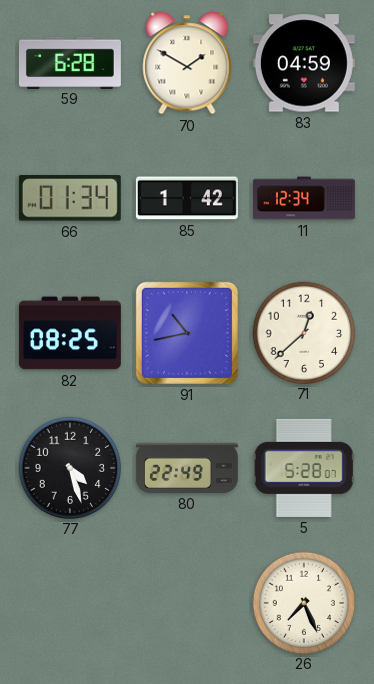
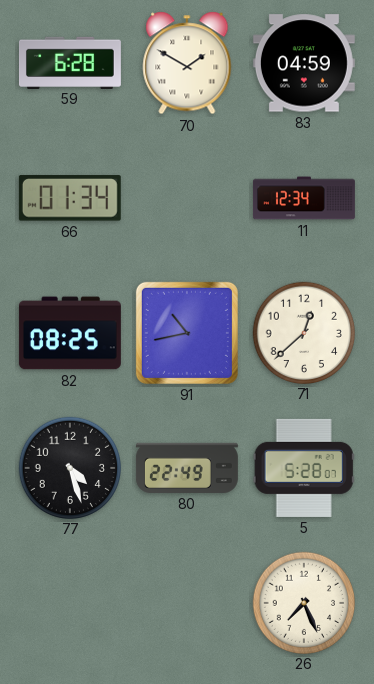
85: 1:42 -> none
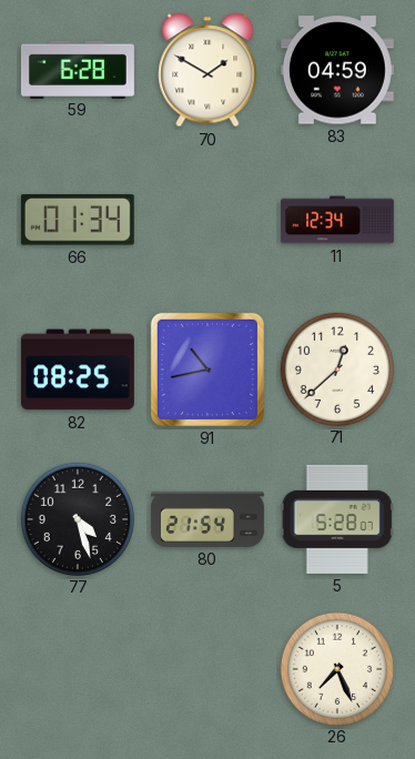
80: 22:49 -> 21:54
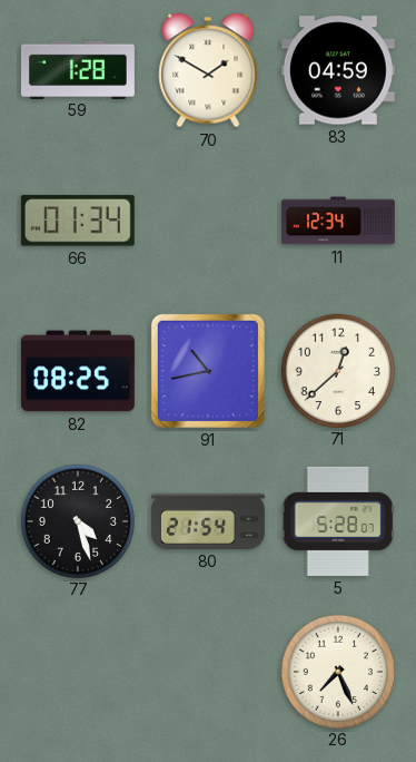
59: 6:28 -> 1:28
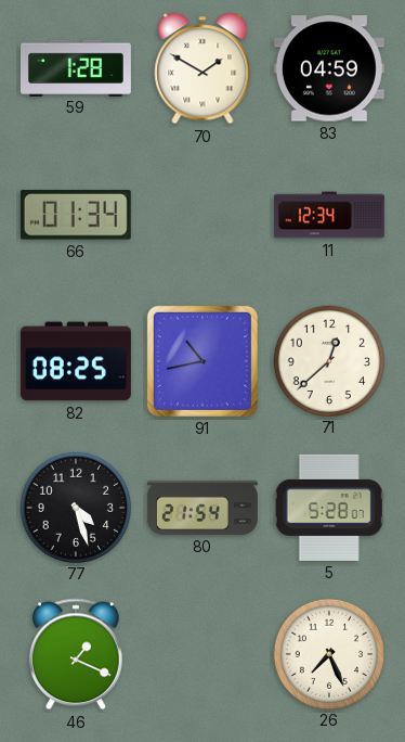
46: none -> 1:19
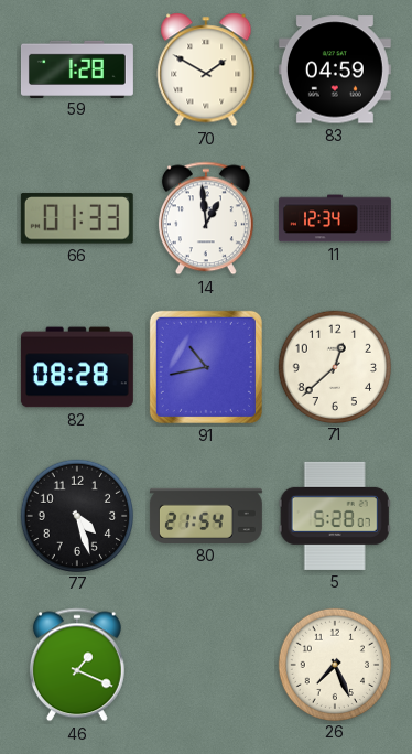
66: 01:34 -> 01:33
14: none -> 12:59
82: 08:25 -> 08:28
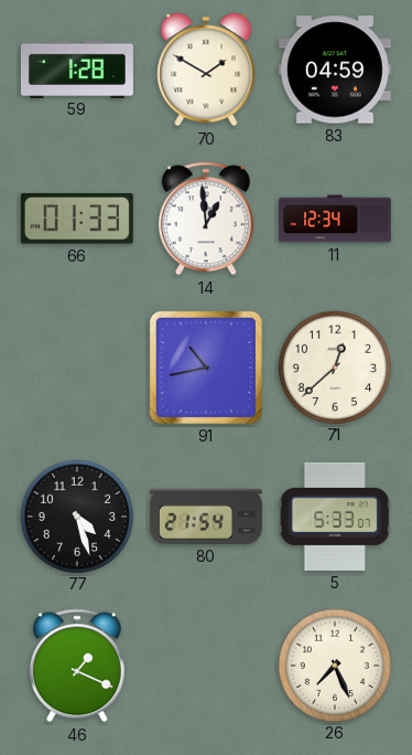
82: 08:28 -> none
5: 5:28 -> 5:33
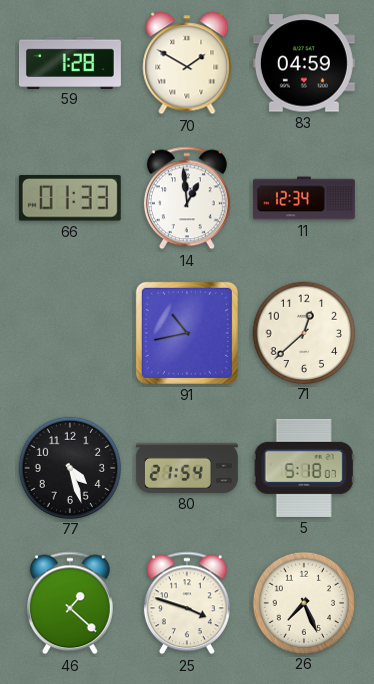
5: 5:33 -> 5:18
46: 1:19 -> 1:22
25: none -> 3:48
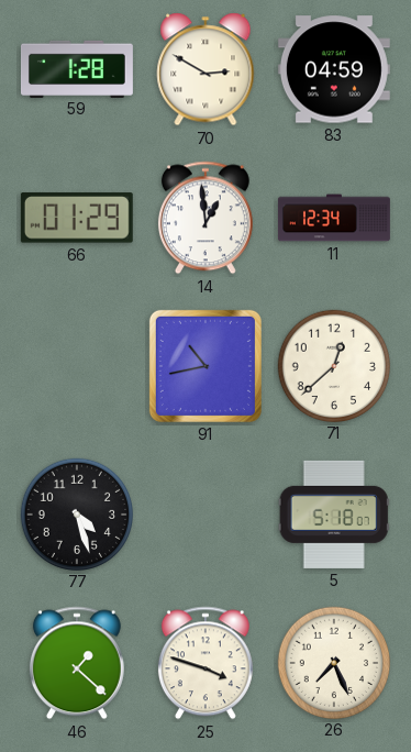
70: 1:50 -> 2:50
66: 01:33 -> 01:29
80: 21:54 -> none
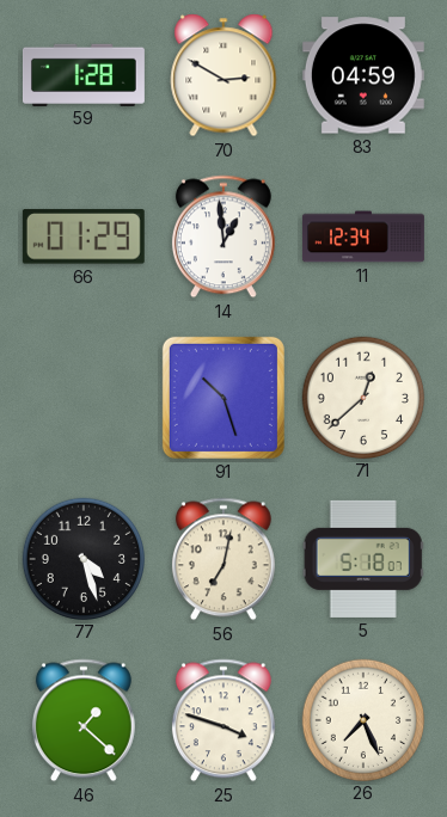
91: 10:43 -> 10:27
56: none -> 7:02
